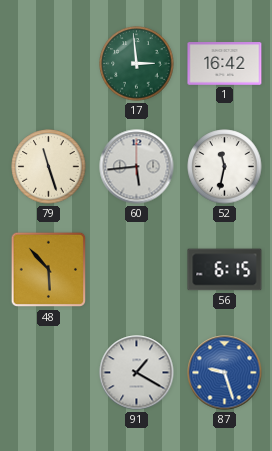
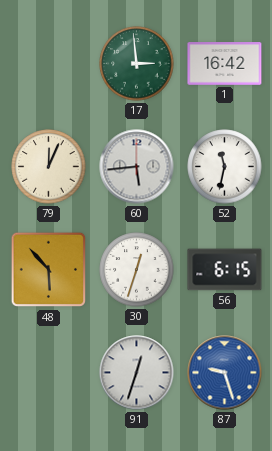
79: 11:27 -> 12:04
30: none -> 12:33
91: 1:20 -> 12:33
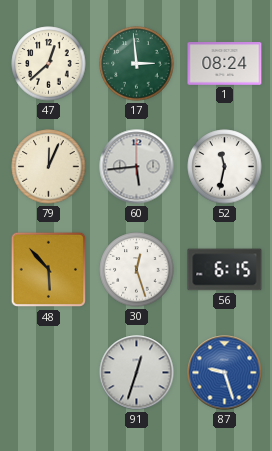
47: none -> 12:38
1: 16:42 -> 08:24
30: 12:33 -> 12:27
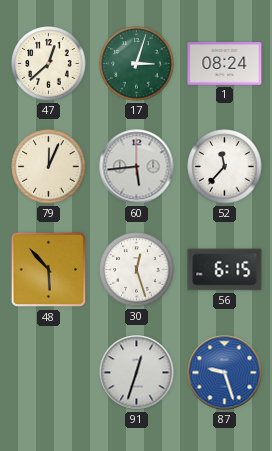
17: 2:59 -> 3:03
52: 11:32 -> 11:37
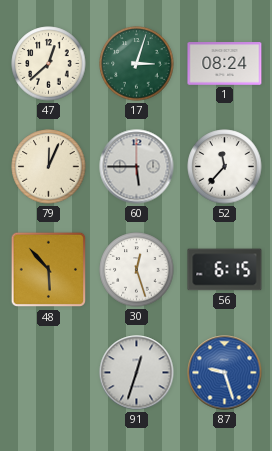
60: 5:44 -> 5:45
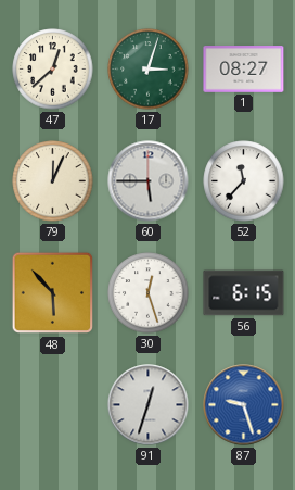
1: 08:24 -> 08:27
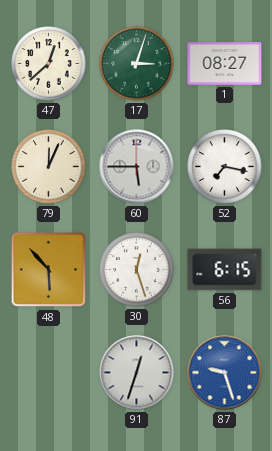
52: 11:37 -> 7:17
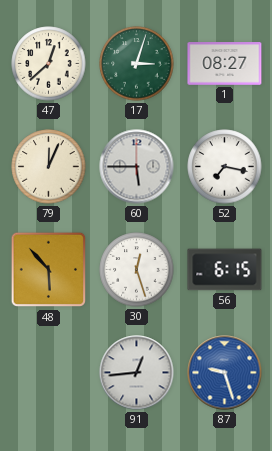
91: 12:33 -> 12:44
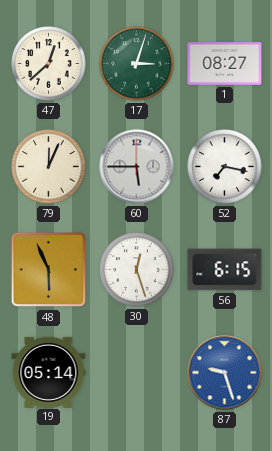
48: 5:53 -> 5:56
19: none -> 05:14
91: 12:44 -> none
